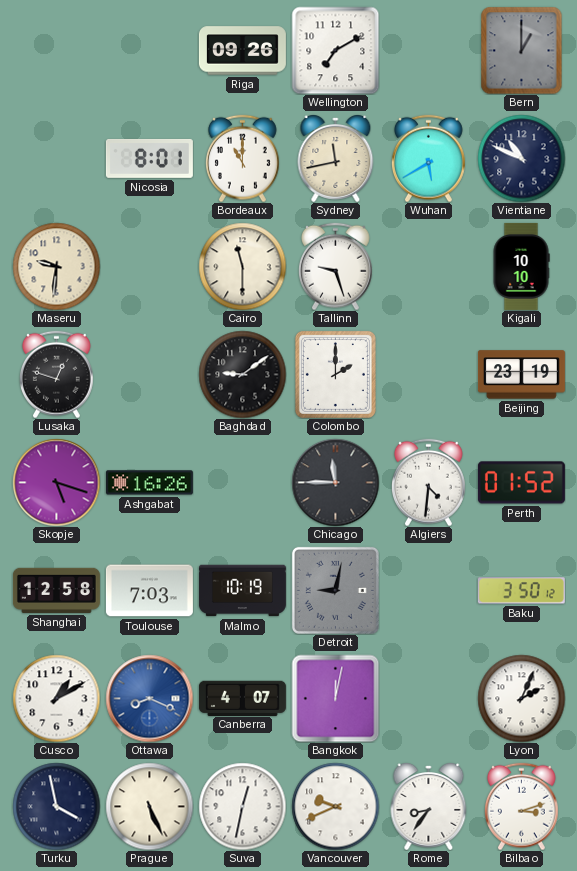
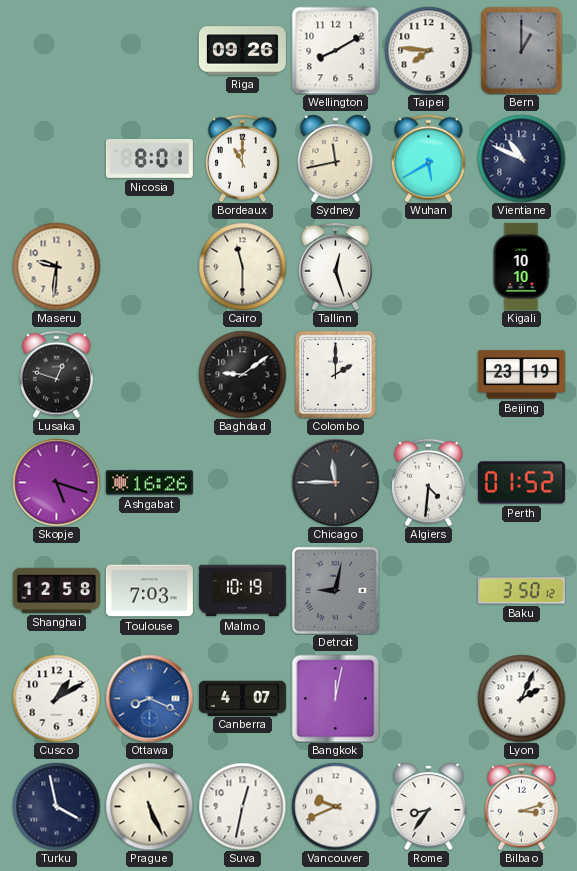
Wellington: 7:10 -> 8:10
Taipei: none -> 7:46
Tallinn: 9:27 -> 12:27
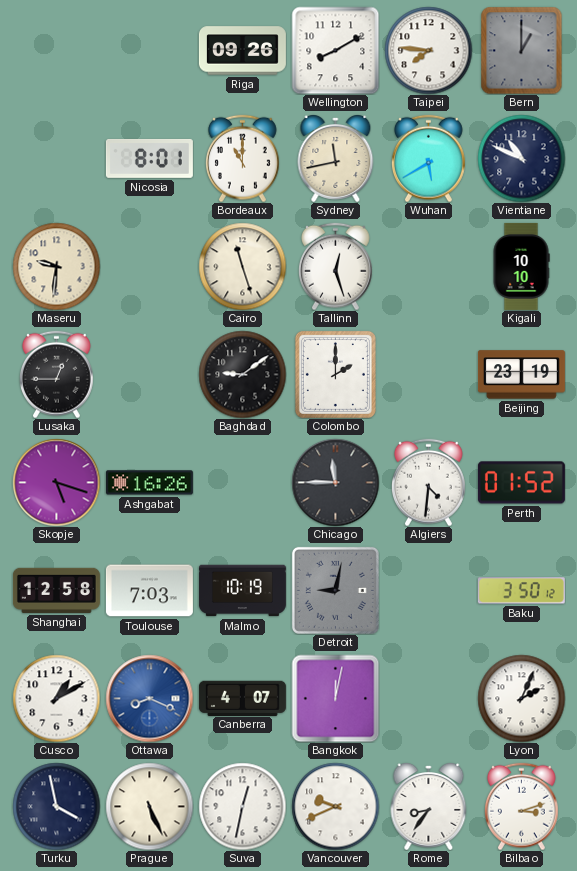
Cairo: 11:30 -> 11:27
Lusaka: 12:48 -> 12:45
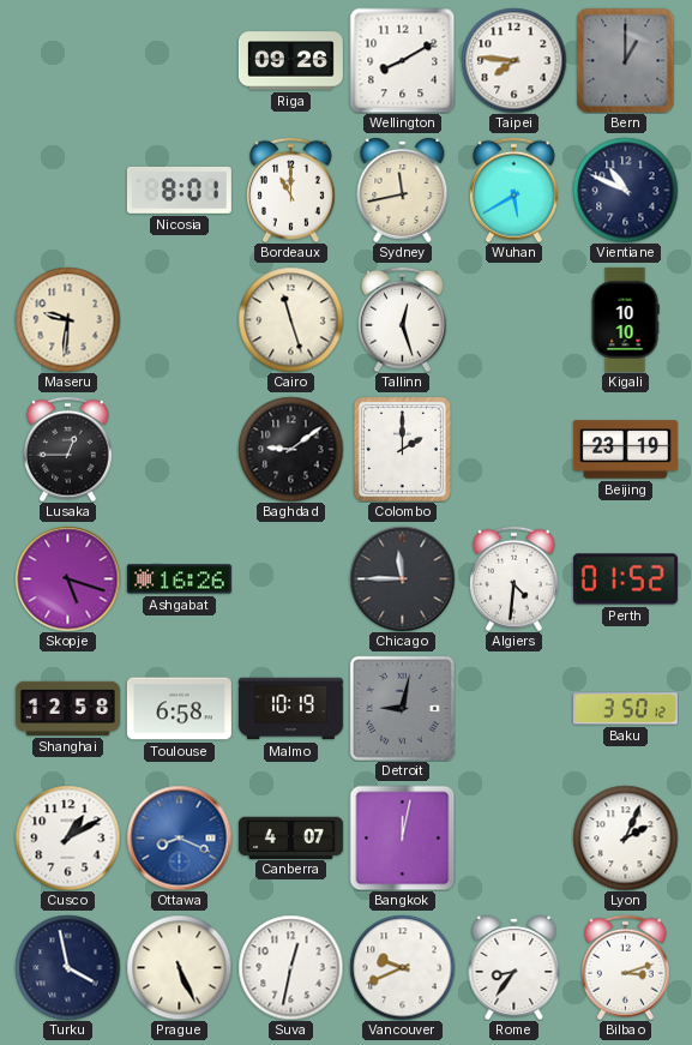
Toulouse: 7:03 -> 6:58
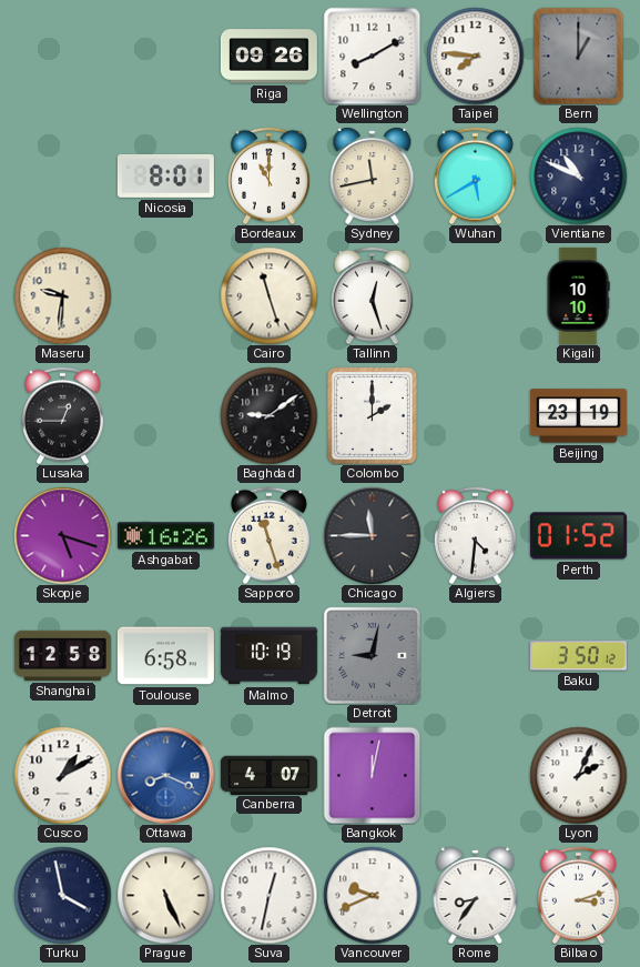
Sapporo: none -> 11:27
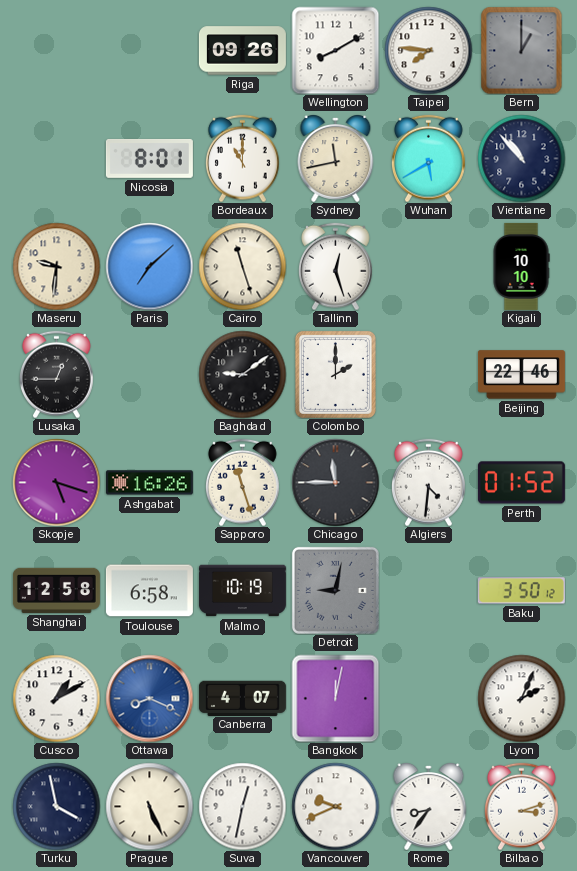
Vientiane: 10:49 -> 10:53
Paris: none -> 7:08
Beijing: 23:19 -> 22:46
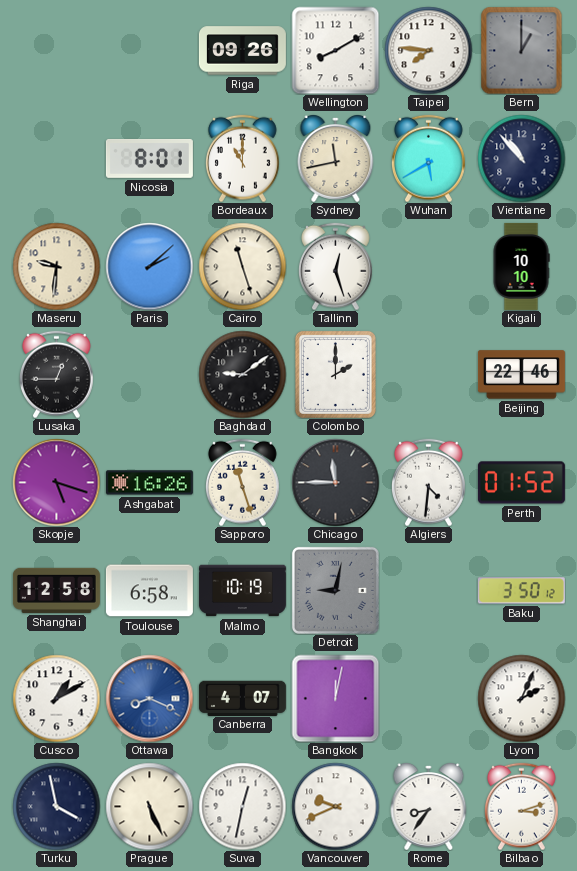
Paris: 7:08 -> 2:08
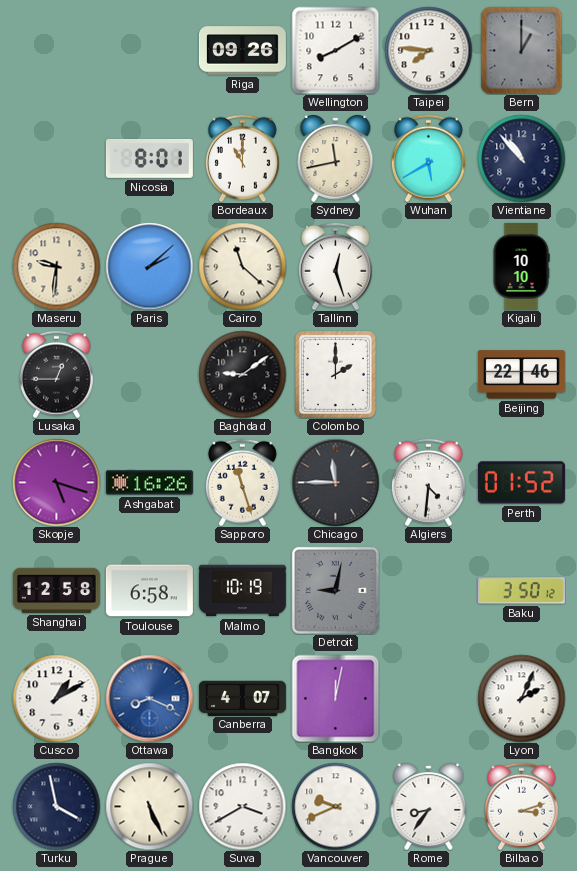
Cairo: 11:27 -> 11:22
Suva: 12:32 -> 3:40
